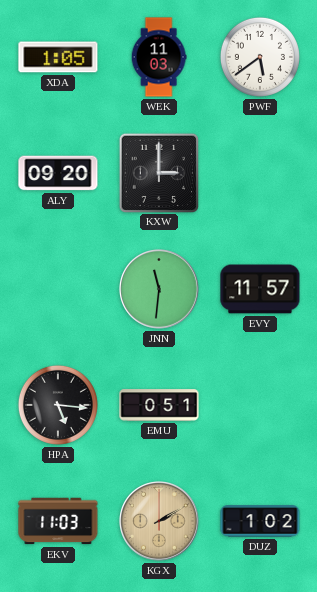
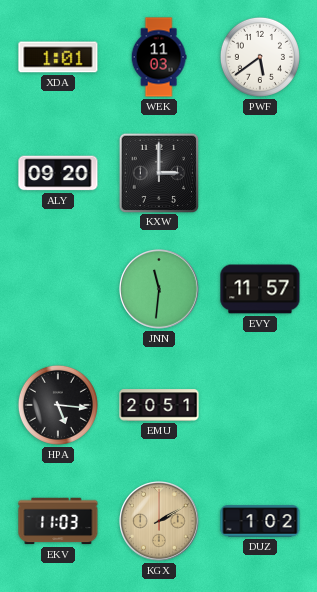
XDA: 1:05 -> 1:01
EMU: 0:51 -> 20:51
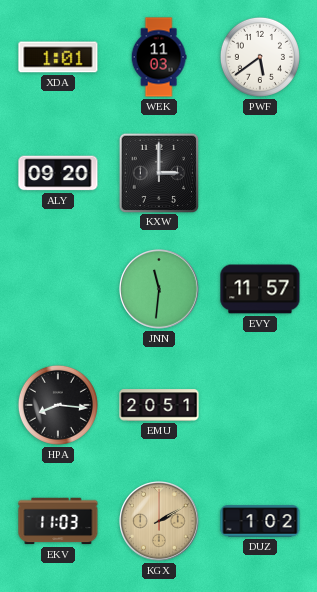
HPA: 5:16 -> 8:16
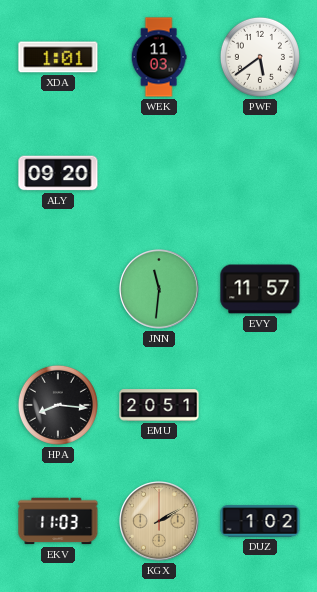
KXW: 3:00 -> none
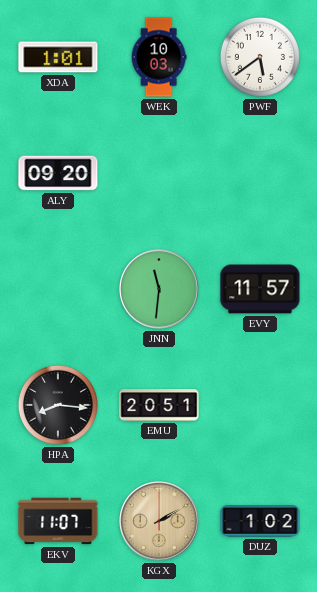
WEK: 11:03 -> 10:03
EKV: 11:03 -> 11:07
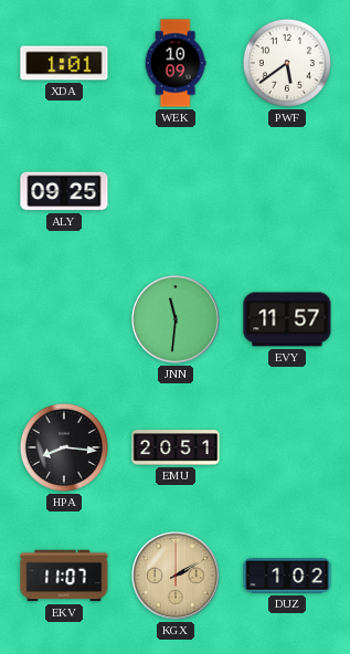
WEK: 10:03 -> 10:09
ALY: 09:20 -> 09:25
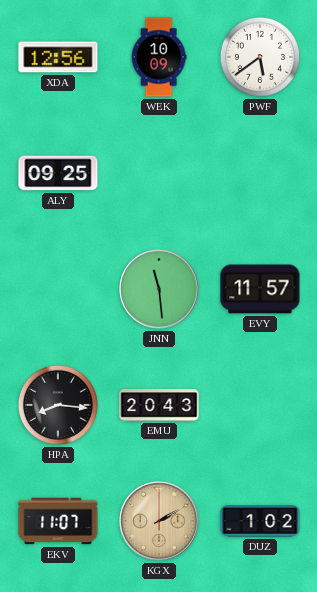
XDA: 1:01 -> 12:56
JNN: 11:31 -> 11:29
EMU: 20:51 -> 20:43
